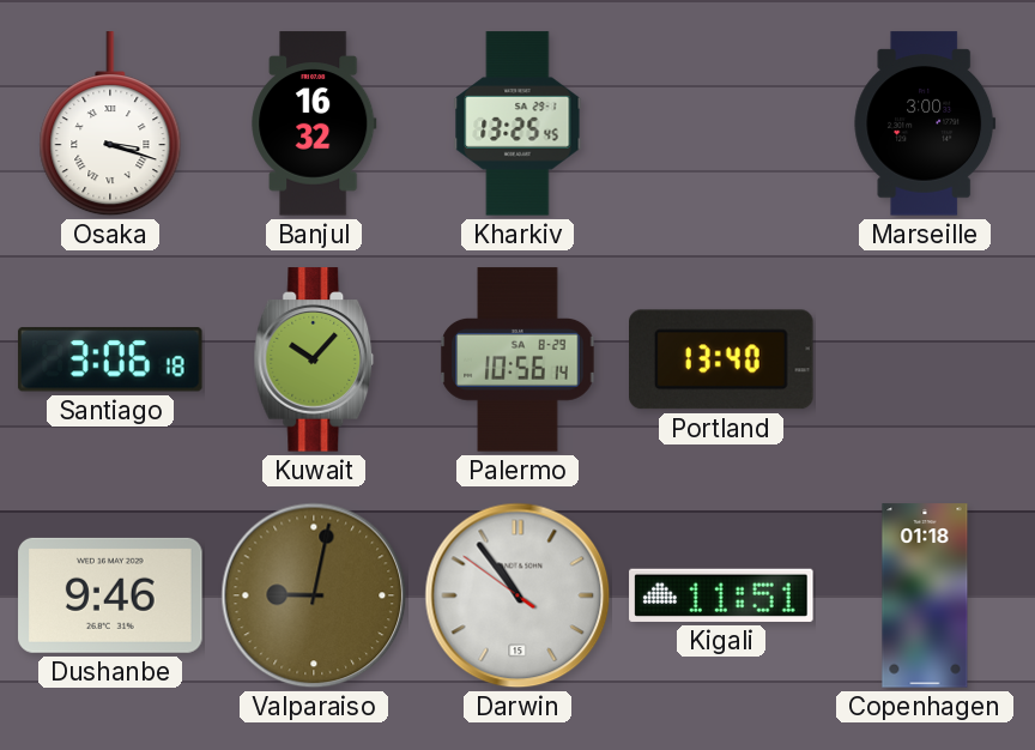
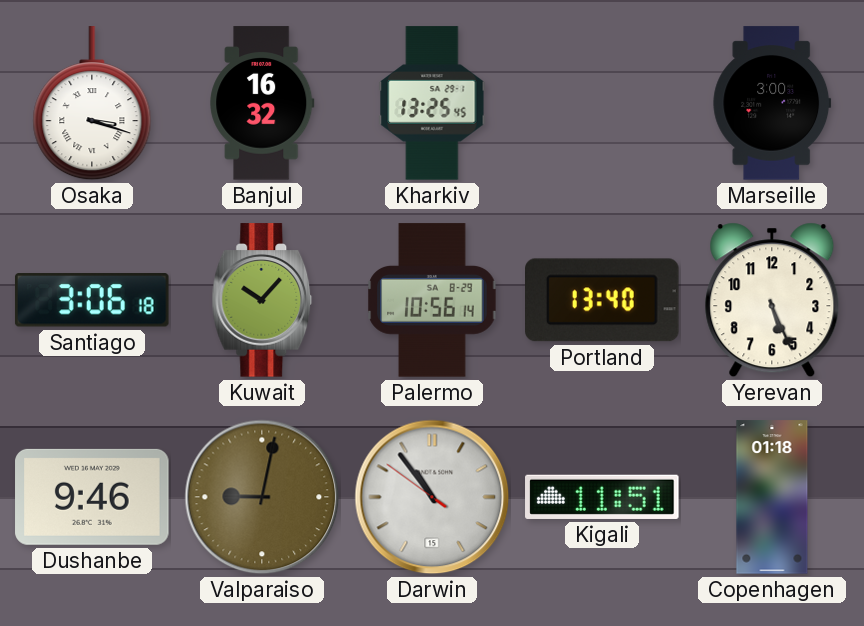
Yerevan: none -> 5:26
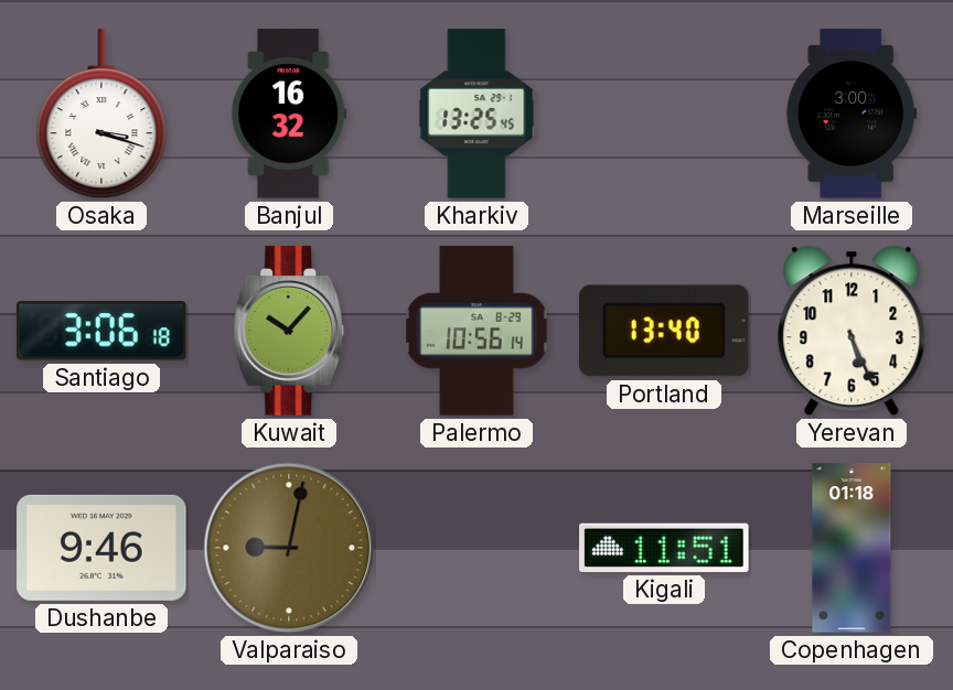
Darwin: 10:53 -> none
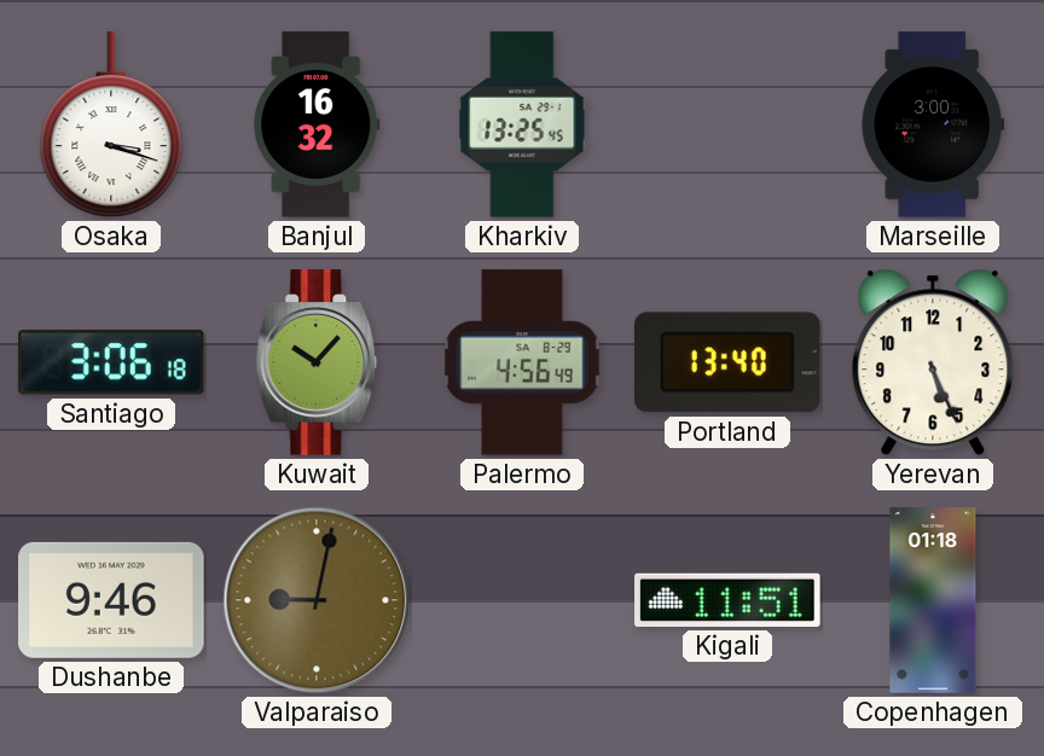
Palermo: 10:56 -> 4:56
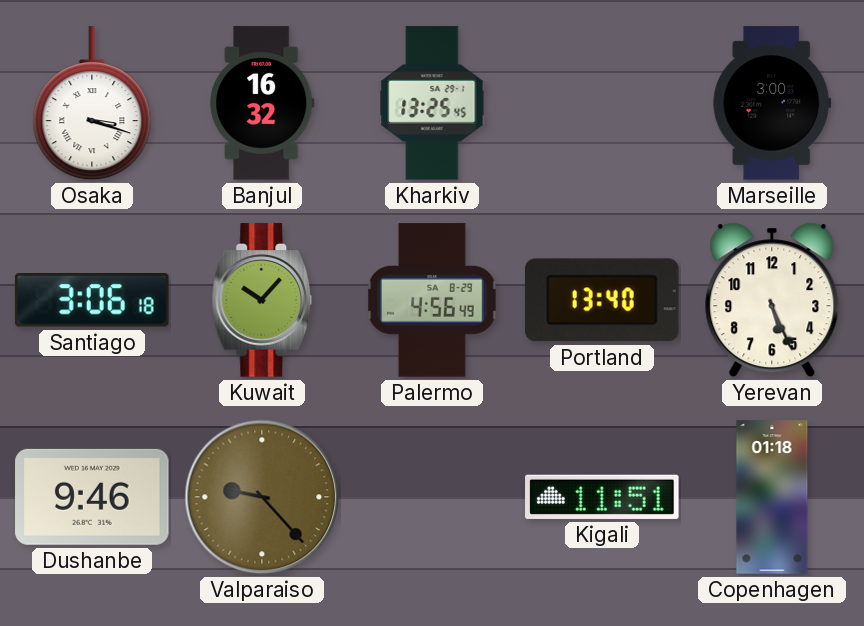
Valparaiso: 9:02 -> 9:23
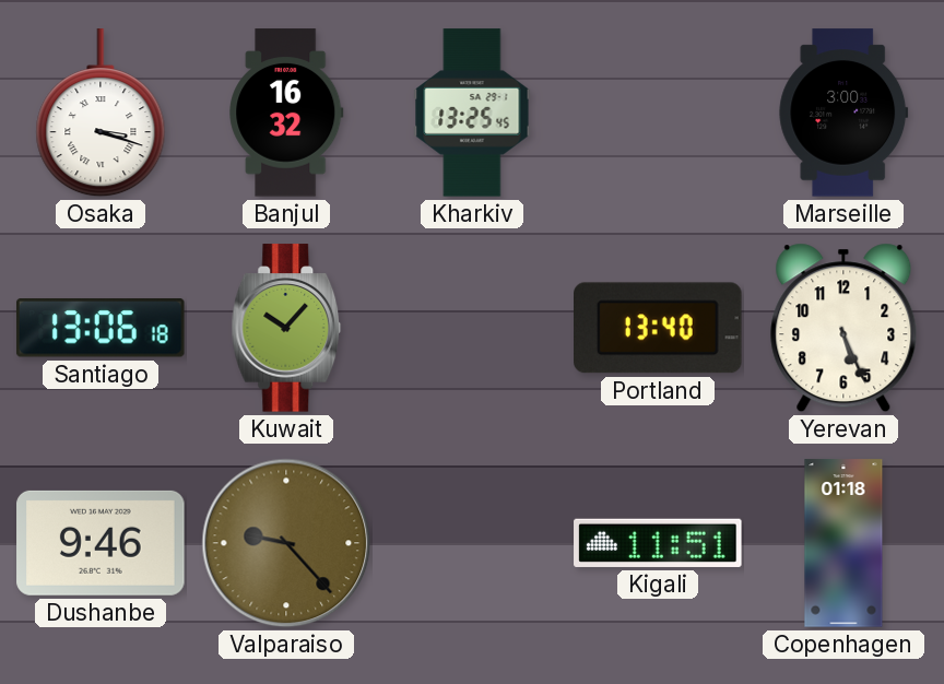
Santiago: 3:06 -> 13:06
Palermo: 4:56 -> none
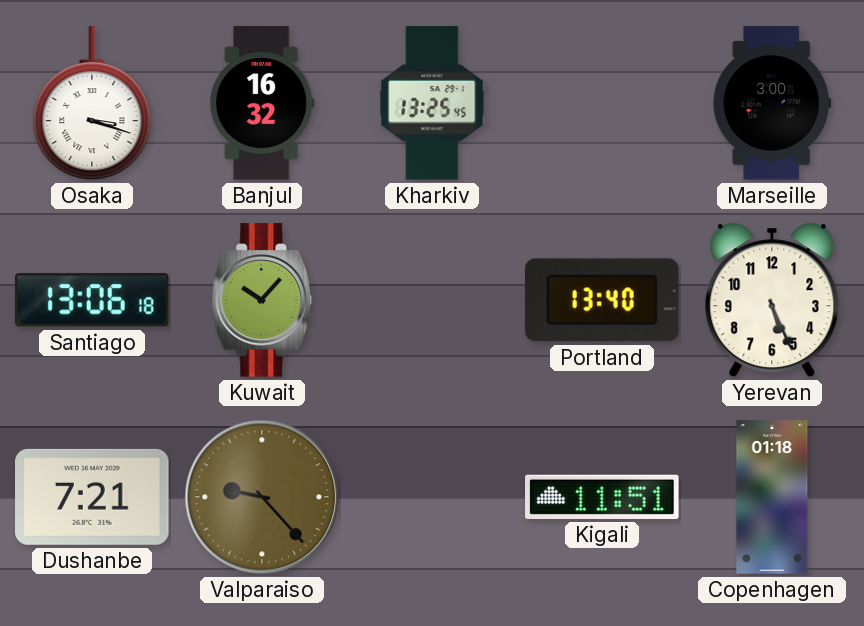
Dushanbe: 9:46 -> 7:21
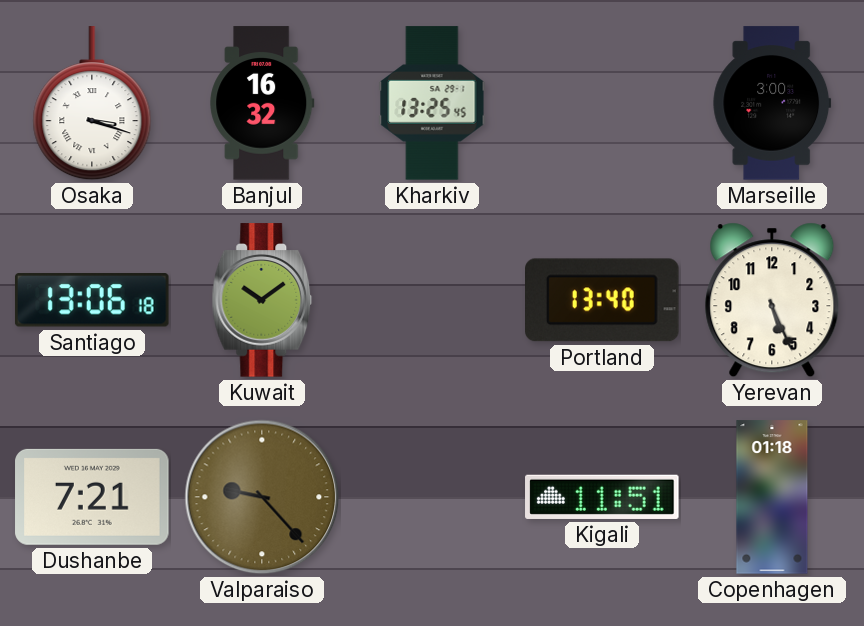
Kuwait: 10:07 -> 10:09
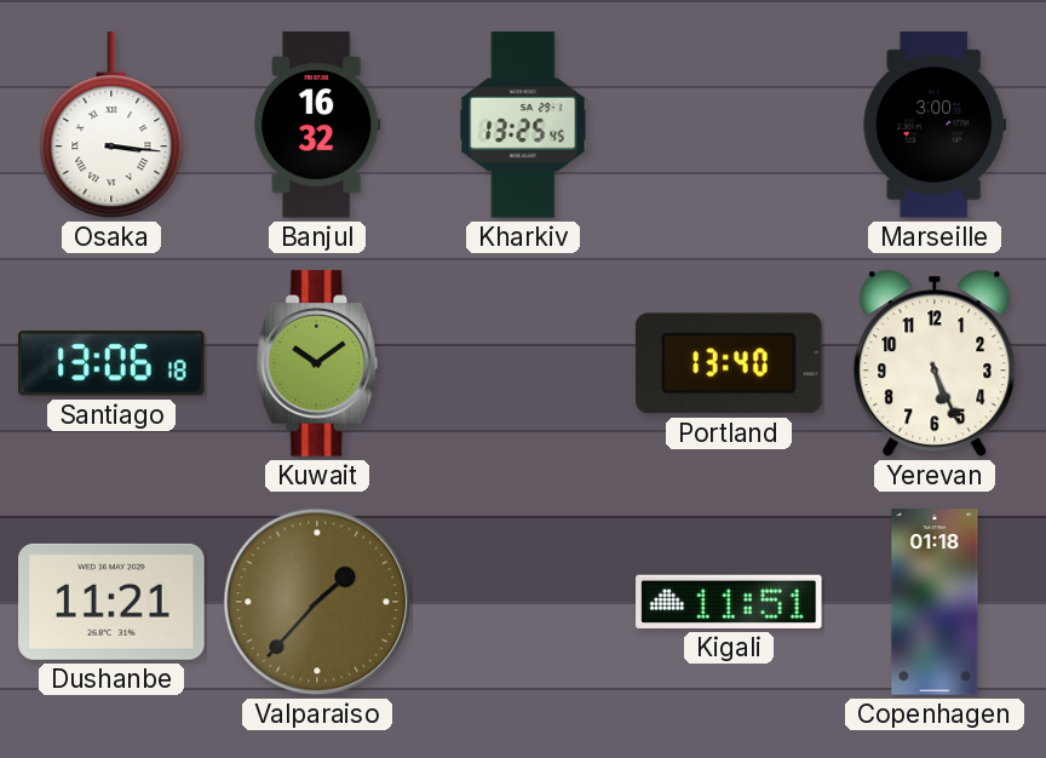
Osaka: 3:18 -> 3:16
Dushanbe: 7:21 -> 11:21
Valparaiso: 9:23 -> 1:37
